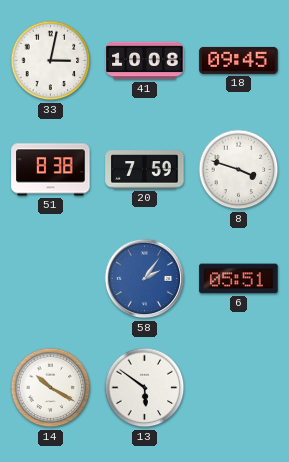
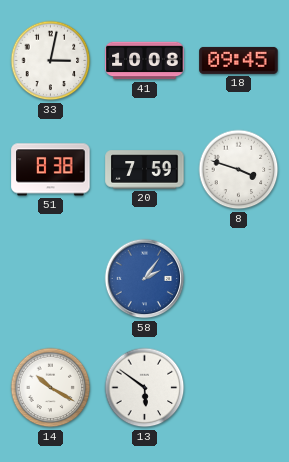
6: 05:51 -> none
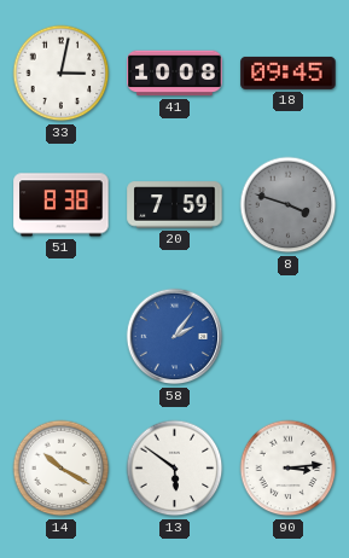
8 dial: white -> grey
90: none -> 3:14
